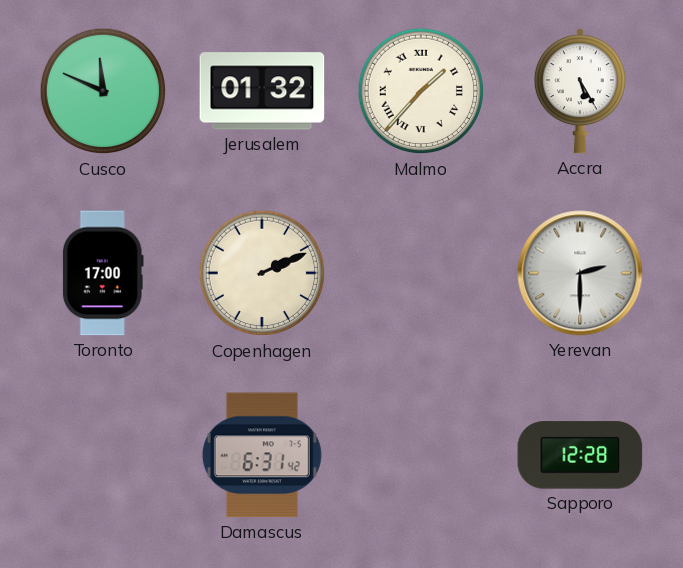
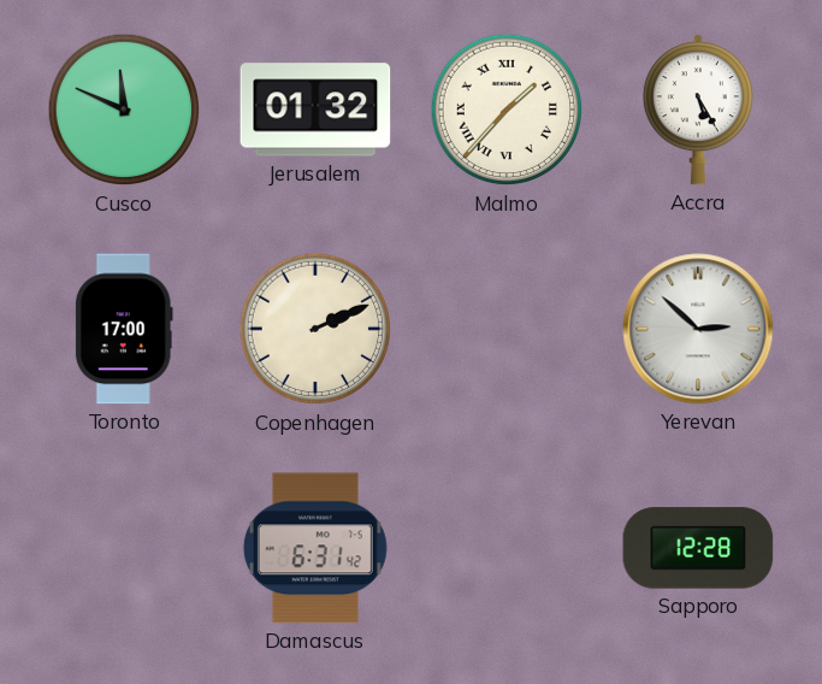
Yerevan: 2:30 -> 2:52
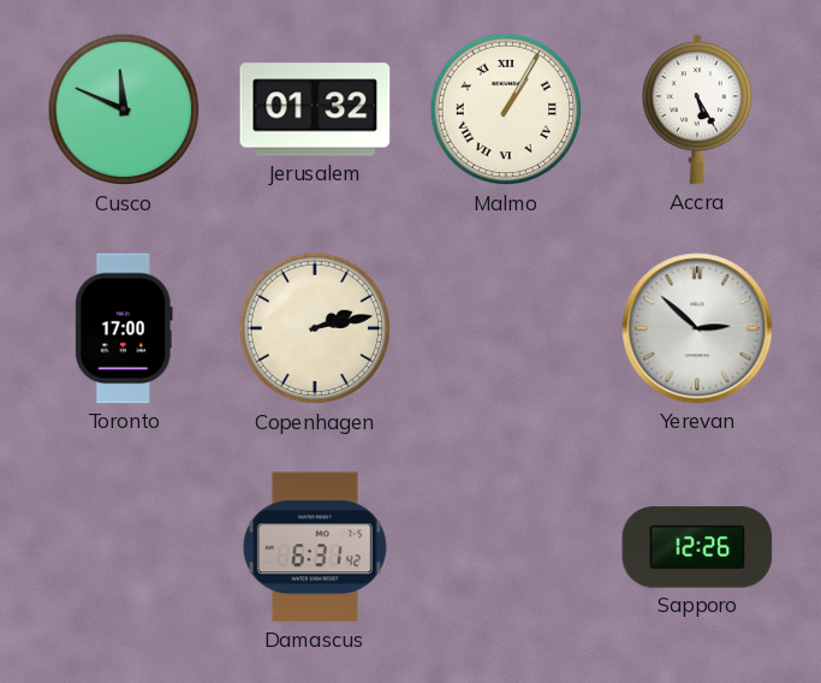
Malmo: 1:37 -> 1:05
Copenhagen: 2:11 -> 2:13
Sapporo: 12:28 -> 12:26
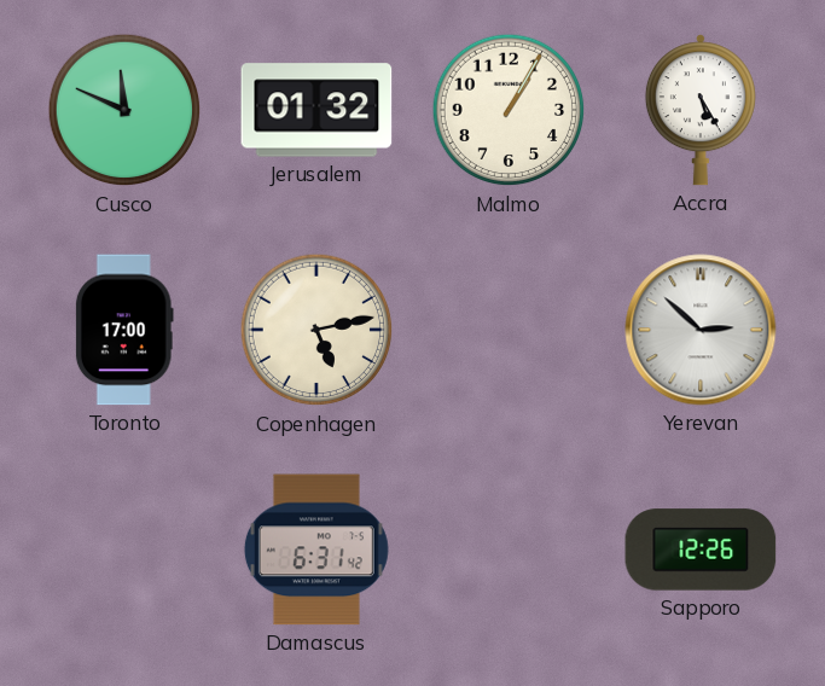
Malmo numerals: Roman -> Arabic
Copenhagen: 2:13 -> 5:13
